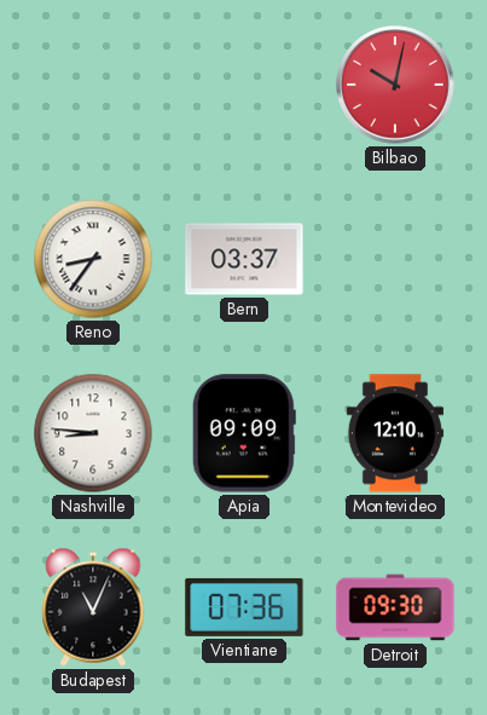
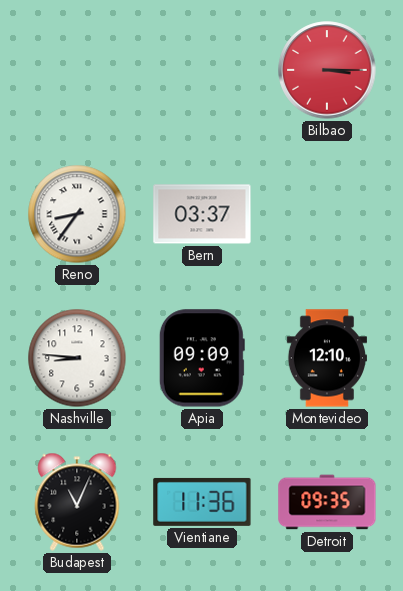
Bilbao: 10:02 -> 3:15
Vientiane: 07:36 -> 11:36
Detroit: 09:30 -> 09:35
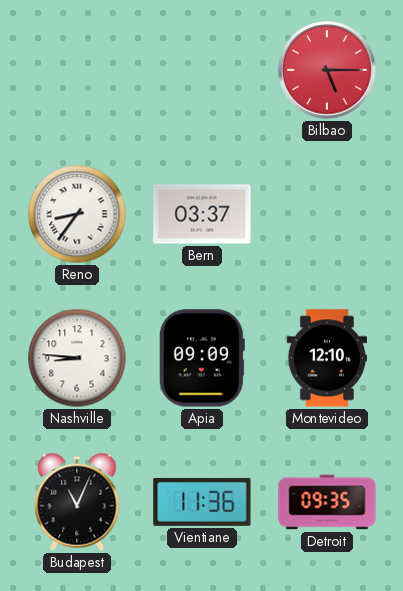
Bilbao: 3:15 -> 5:15
